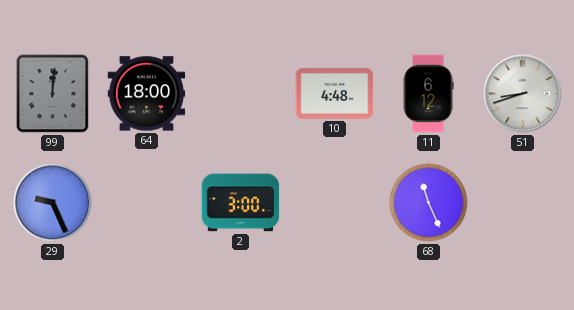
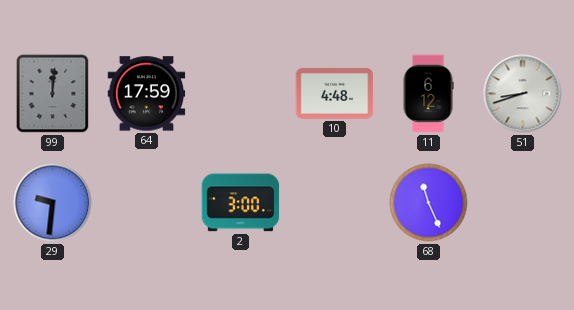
64: 18:00 -> 17:59
29: 9:26 -> 9:31
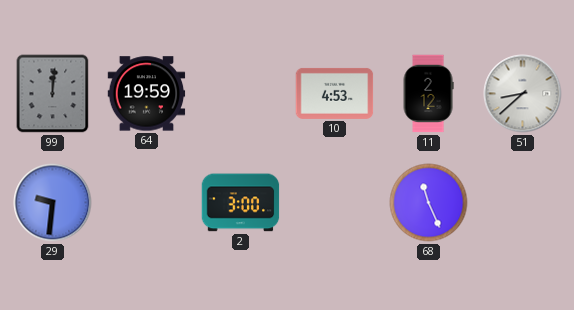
64: 17:59 -> 19:59
10: 4:48 -> 4:53
11: 6:12 -> 2:12
51: 8:42 -> 8:38
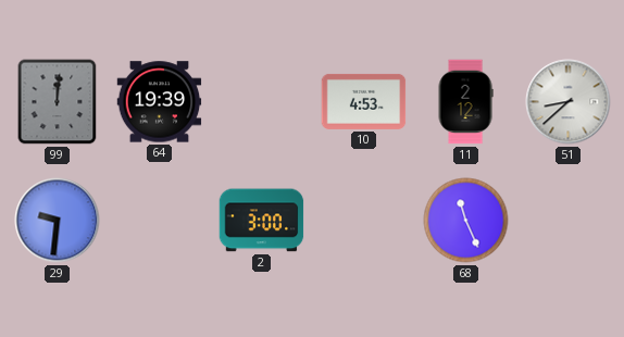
64: 19:59 -> 19:39
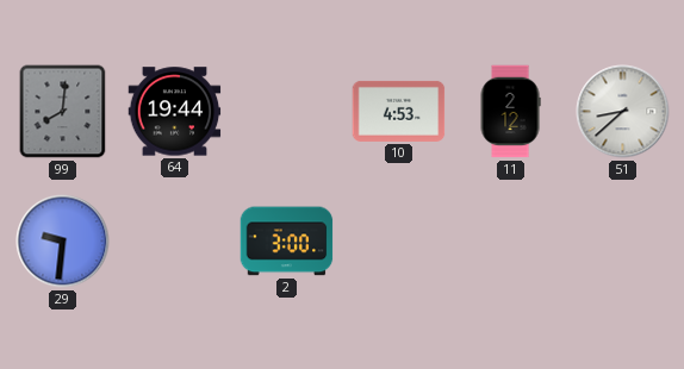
99: 12:01 -> 8:01
64: 19:39 -> 19:44
68: 11:26 -> none
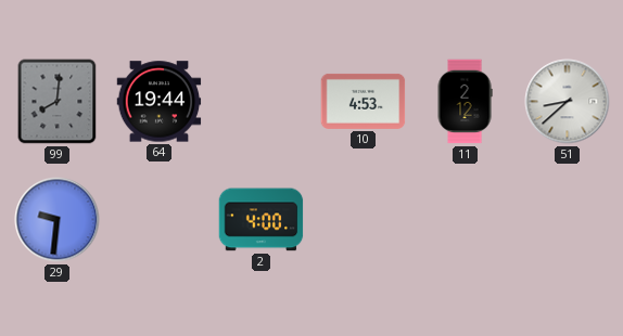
2: 3:00 -> 4:00
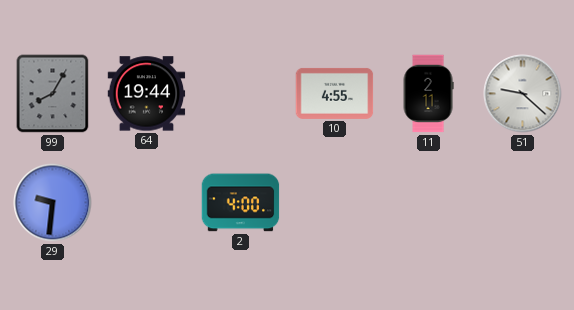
99: 8:01 -> 8:05
10: 4:53 -> 4:55
11: 2:12 -> 2:11
51: 8:38 -> 9:22
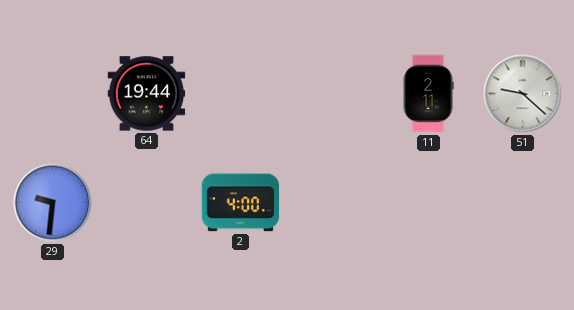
99: 8:05 -> none
10: 4:55 -> none
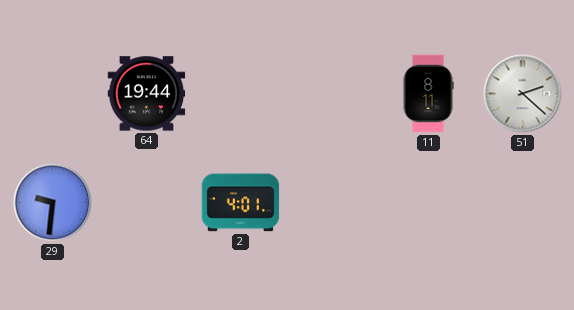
11: 2:11 -> 8:11
51: 9:22 -> 2:22
2: 4:00 -> 4:01
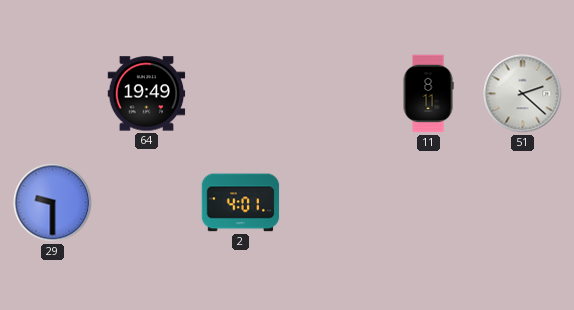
64: 19:44 -> 19:49
29: 9:31 -> 9:30
